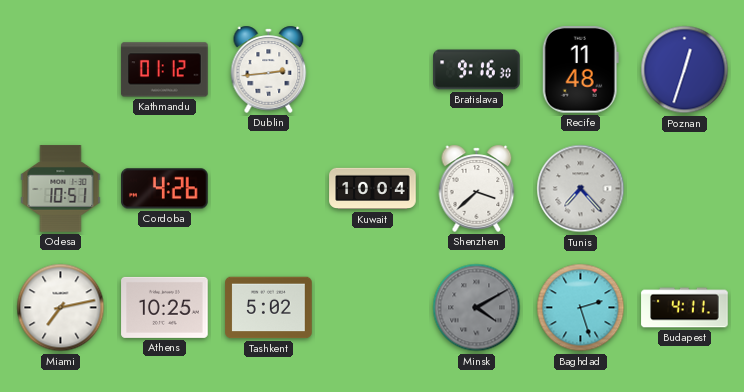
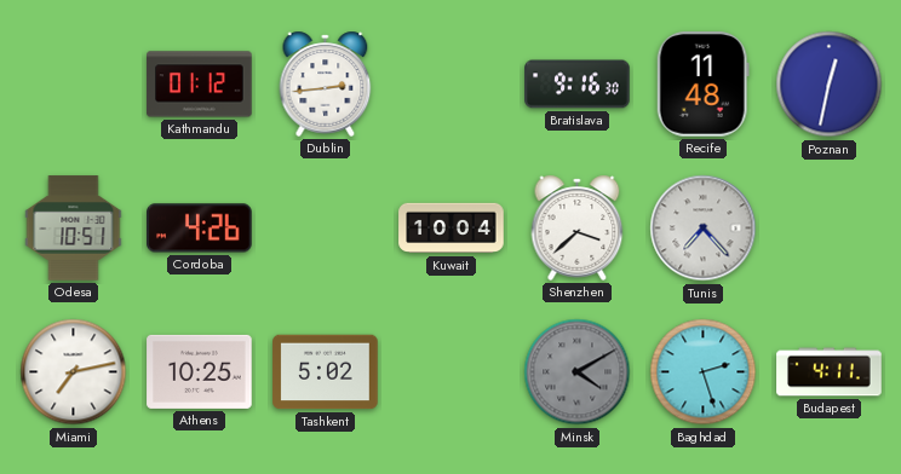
Poznan: 12:33 -> 12:32
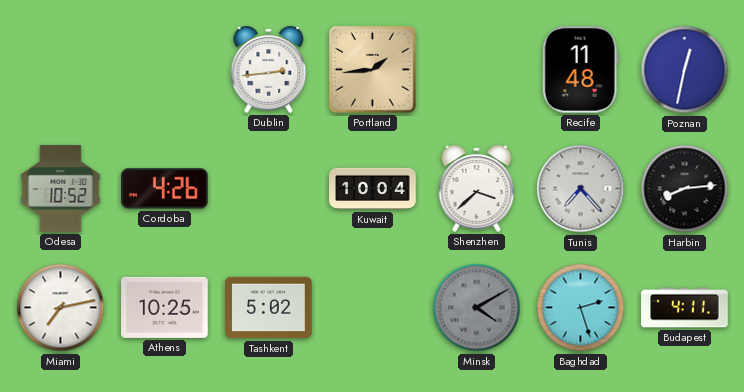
Kathmandu: 01:12 -> none
Portland: none -> 1:44
Bratislava: 9:16 -> none
Odesa: 10:51 -> 10:52
Harbin: none -> 8:14
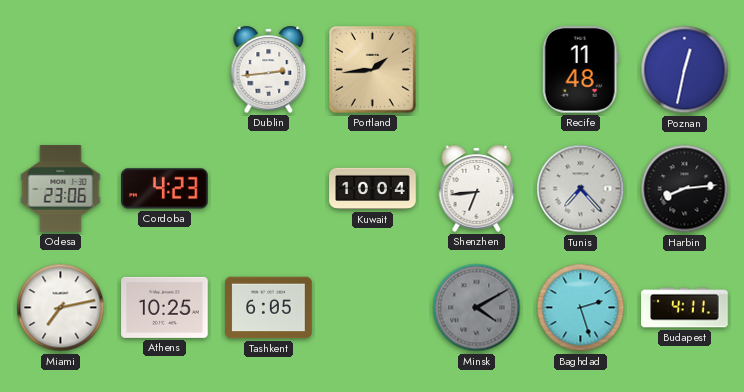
Odesa: 10:52 -> 23:06
Cordoba: 4:26 -> 4:23
Shenzhen: 3:38 -> 6:44
Tashkent: 5:02 -> 6:05
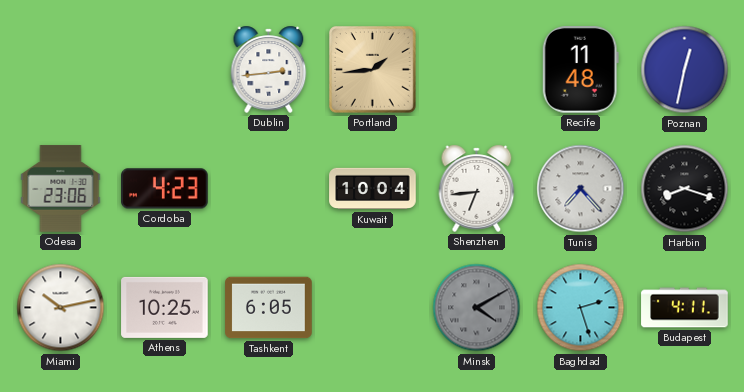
Harbin: 8:14 -> 8:18
Miami: 7:13 -> 10:13
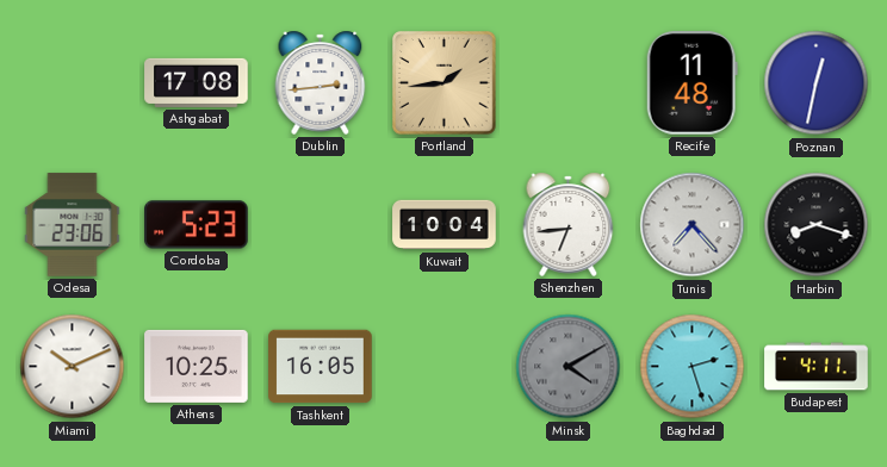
Ashgabat: none -> 17:08
Cordoba: 4:23 -> 5:23
Miami: 10:13 -> 10:11
Tashkent: 6:05 -> 16:05
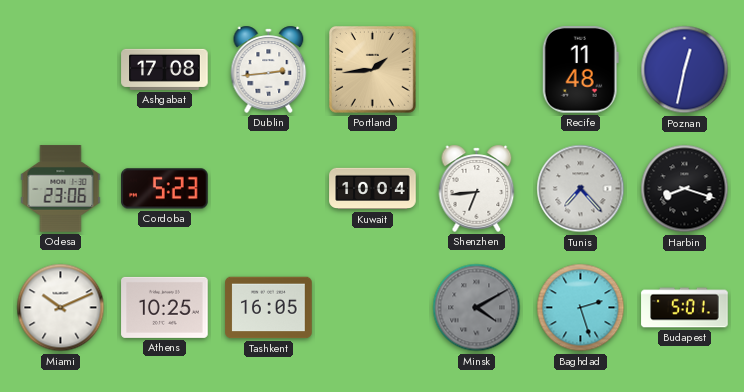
Budapest: 4:11 -> 5:01
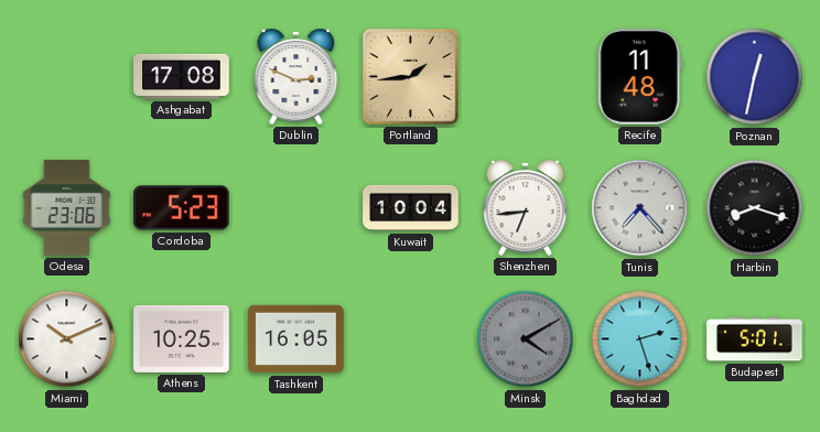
Dublin: 2:44 -> 2:49
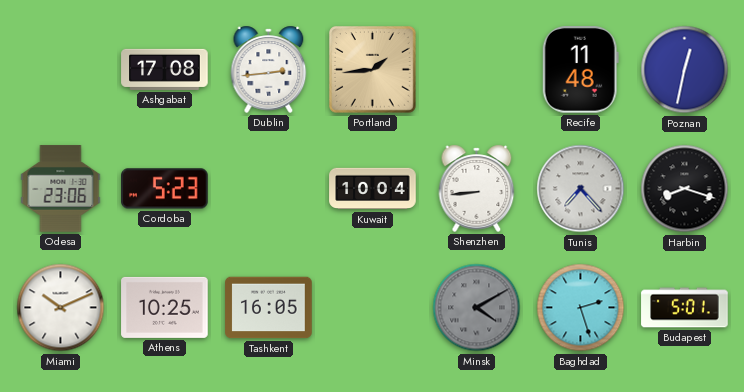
Dublin: 2:49 -> 2:44
Shenzhen: 6:44 -> 8:44
